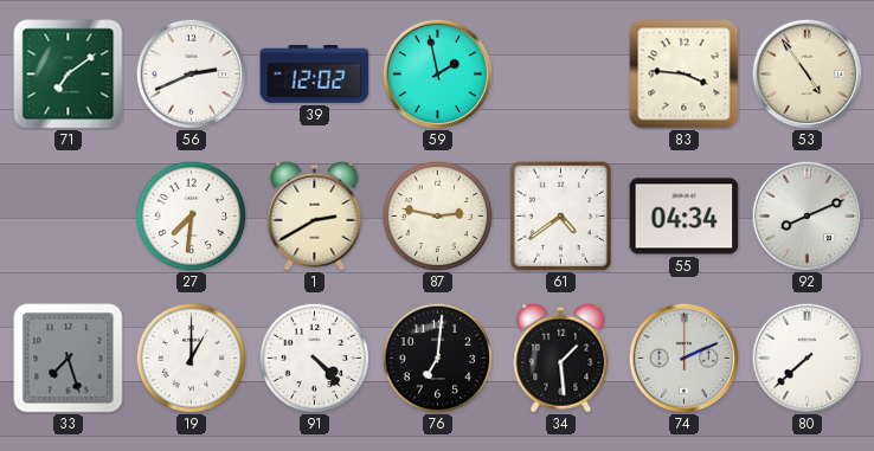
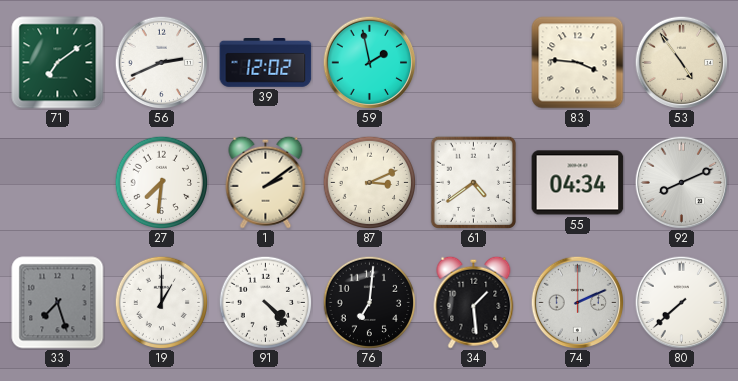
1: 2:40 -> 2:09
87: 2:47 -> 3:11
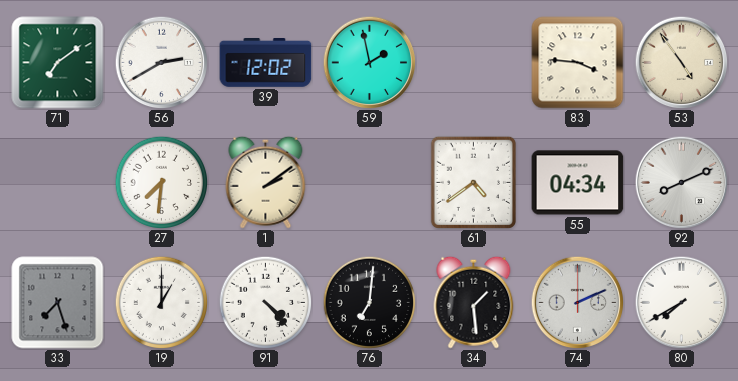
56: 2:41 -> 2:40
87: 3:11 -> none
80: 7:38 -> 7:40
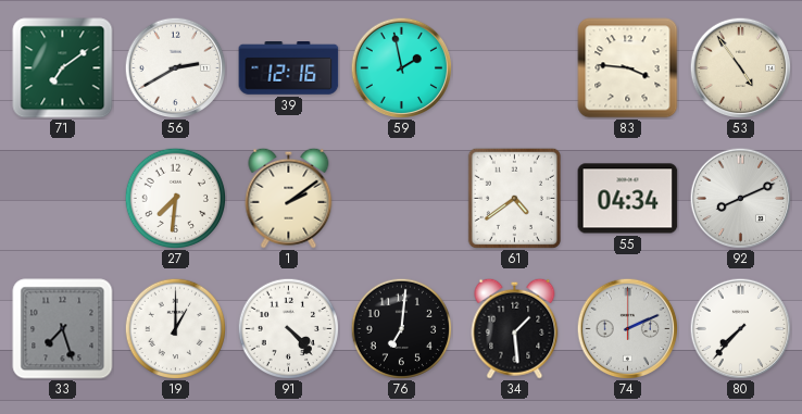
39: 12:02 -> 12:16
80: 7:40 -> 7:37
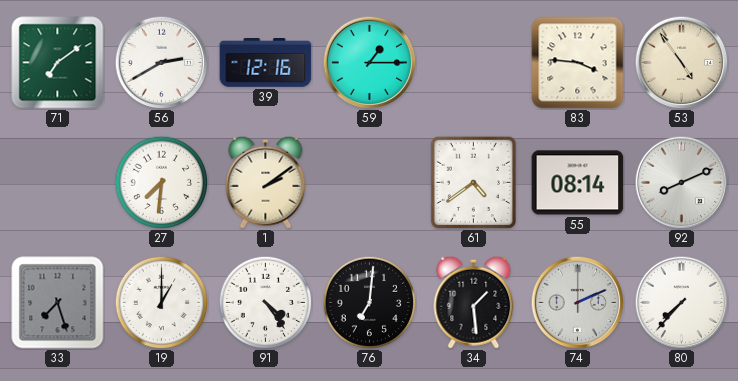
59: 1:58 -> 1:15
55: 04:34 -> 08:14
91: 4:23 -> 4:24
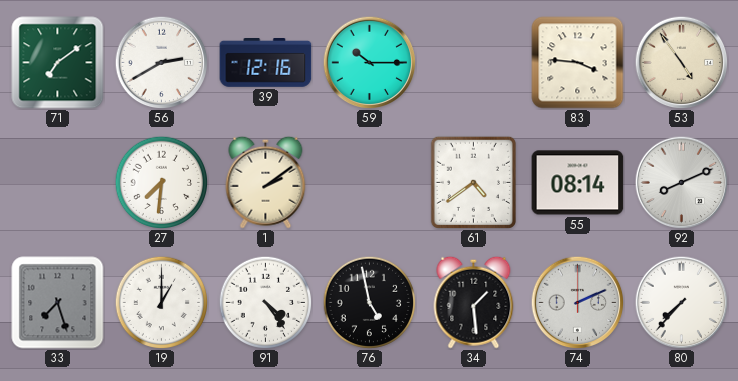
59: 1:15 -> 10:15
76: 7:01 -> 4:58
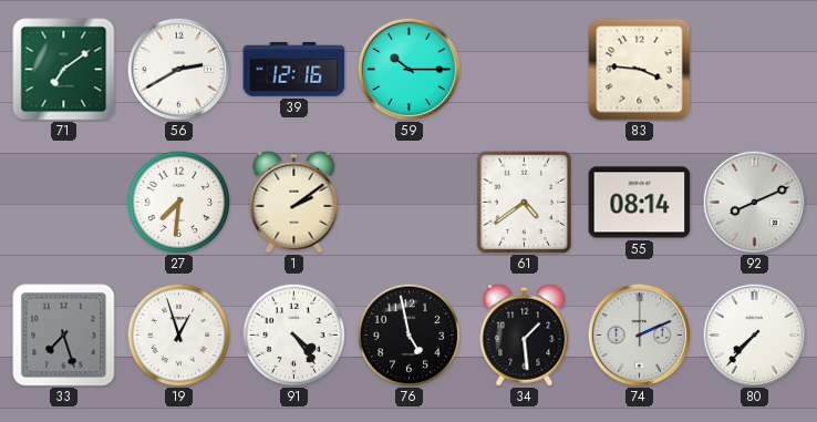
53: 4:54 -> none
19: 1:00 -> 12:57
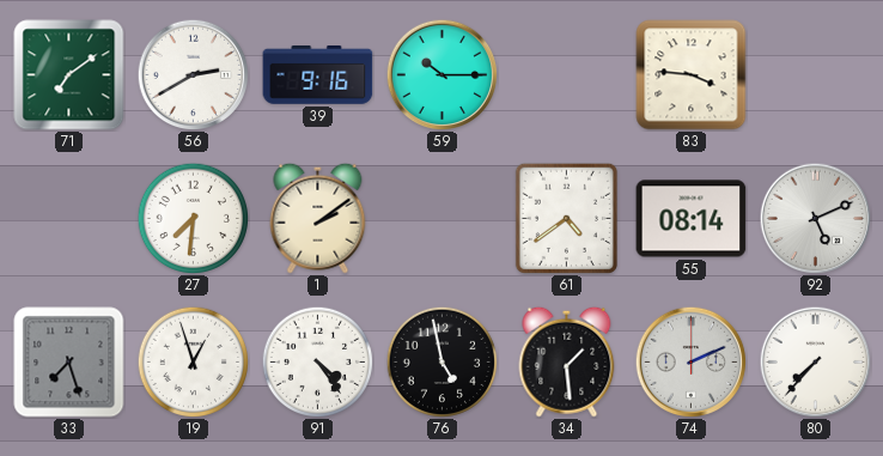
39: 12:16 -> 9:16
92: 8:11 -> 5:11
